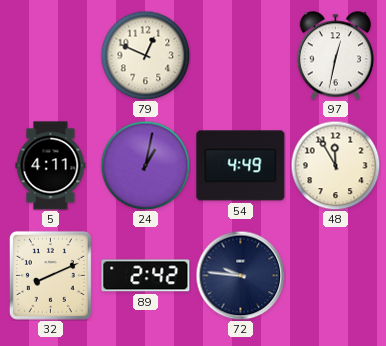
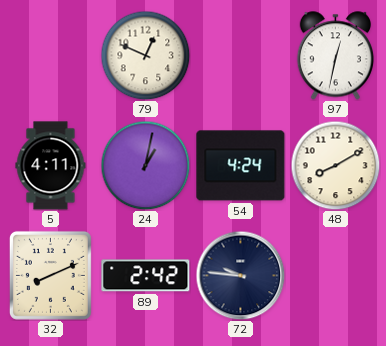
54: 4:49 -> 4:24
48: 11:55 -> 8:10
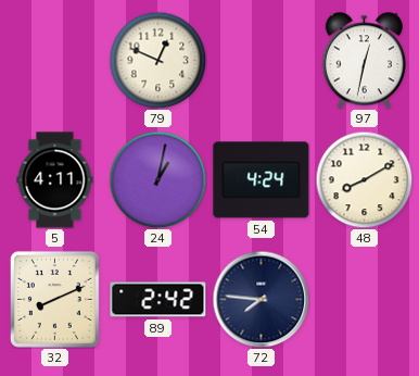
72: 9:46 -> 7:46
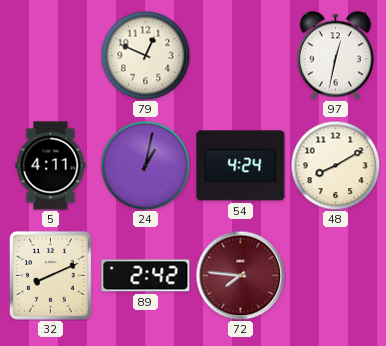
72 dial: navy -> burgundy
